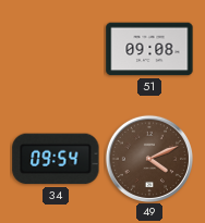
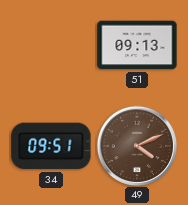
51: 09:08 -> 09:13
34: 09:54 -> 09:51
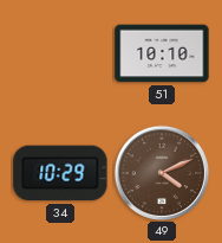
51: 09:13 -> 10:10
34: 09:51 -> 10:29
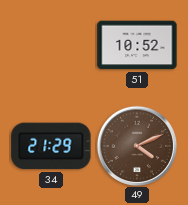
51: 10:10 -> 10:52
34: 10:29 -> 21:29
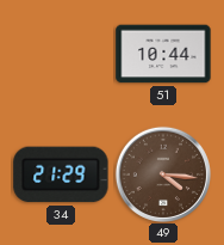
51: 10:52 -> 10:44
49: 4:11 -> 4:16
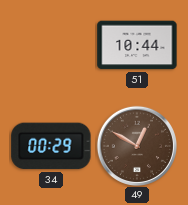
34: 21:29 -> 00:29
49: 4:16 -> 12:50
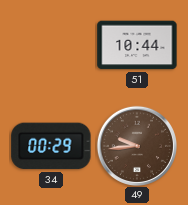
49: 12:50 -> 9:44
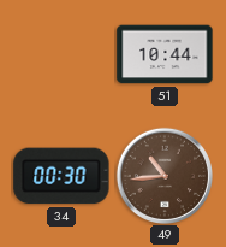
34: 00:29 -> 00:30
49: 9:44 -> 10:44
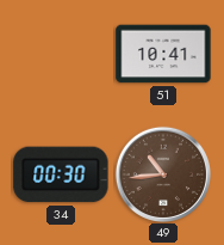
51: 10:44 -> 10:41
